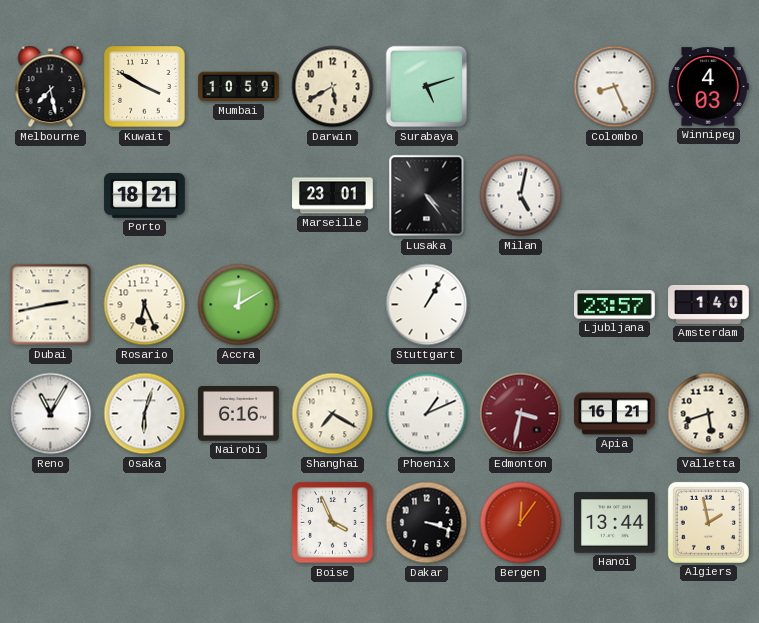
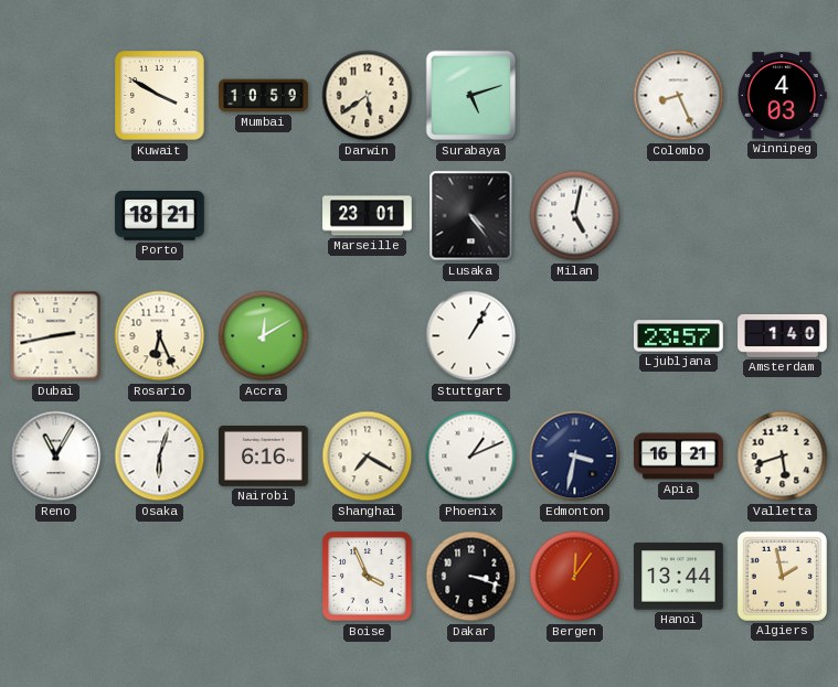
Melbourne: 7:28 -> none
Darwin: 5:40 -> 5:39
Edmonton dial: burgundy -> navy
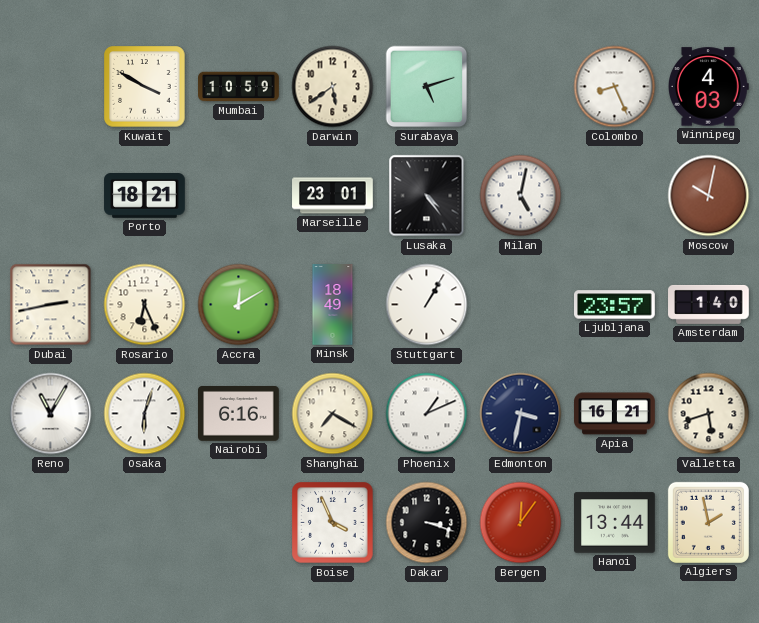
Moscow: none -> 10:02
Minsk: none -> 18:49
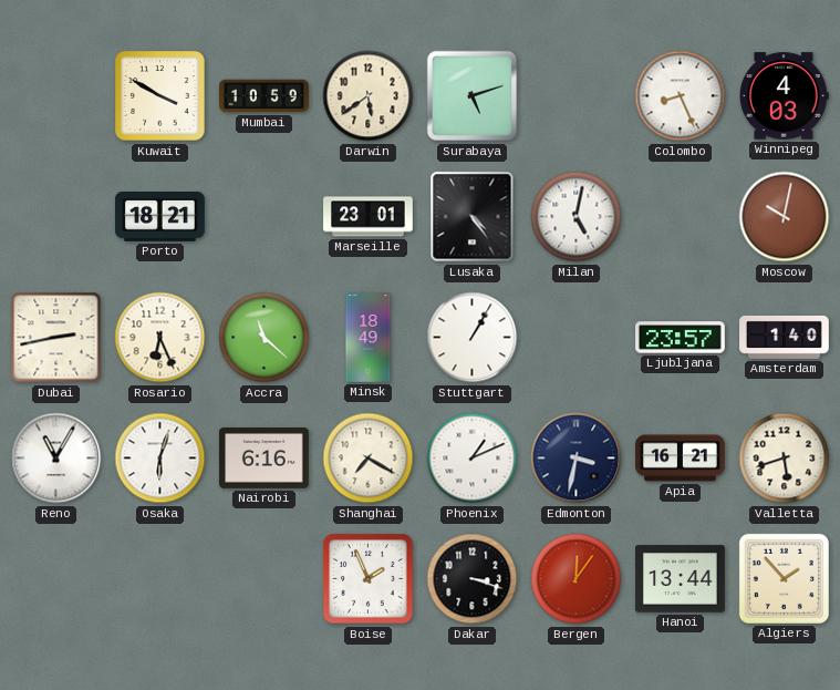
Accra: 12:10 -> 11:22
Boise: 3:56 -> 1:56
Algiers: 1:58 -> 1:53
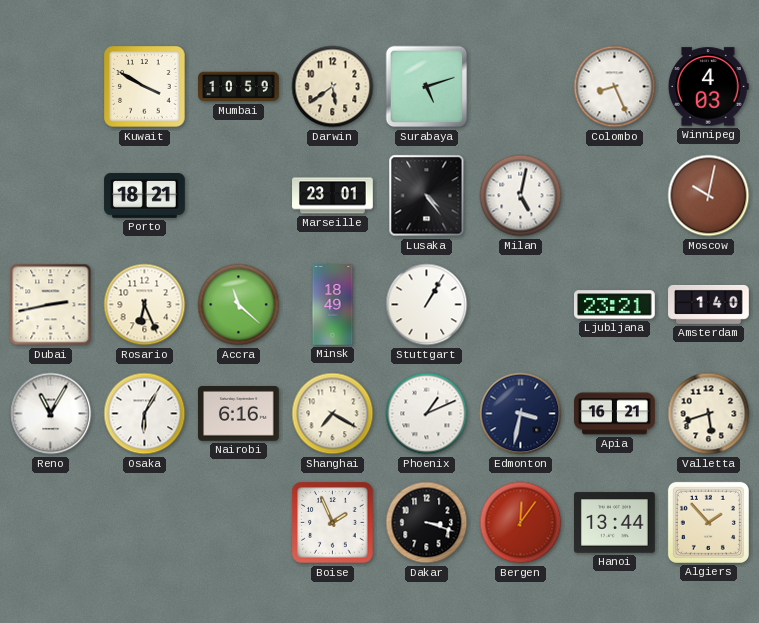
Ljubljana: 23:57 -> 23:21
Osaka: 6:03 -> 6:05
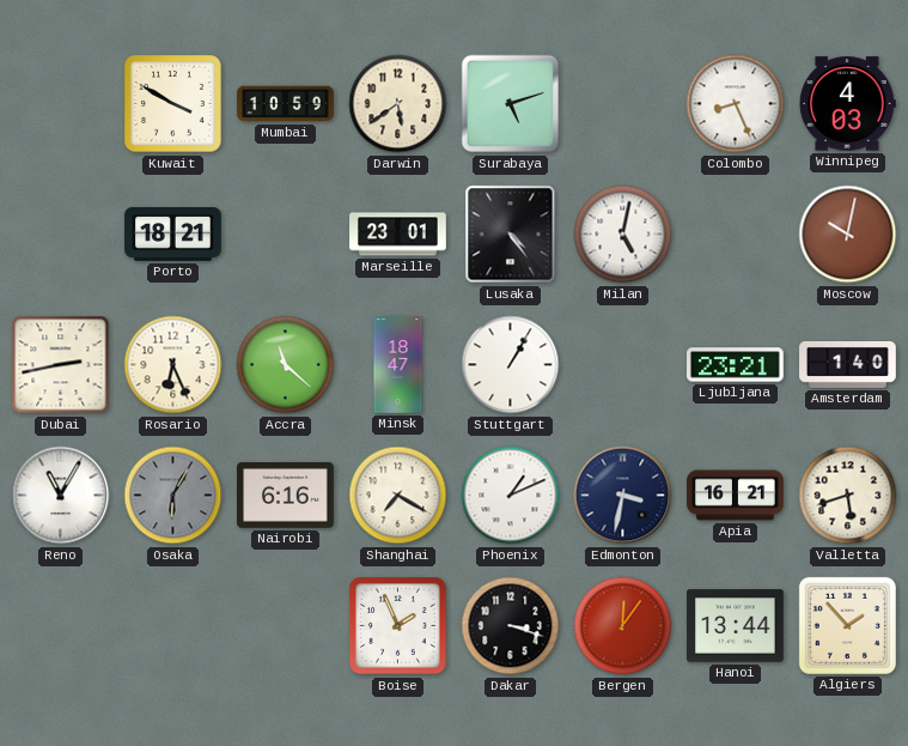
Minsk: 18:49 -> 18:47
Osaka dial: white -> grey
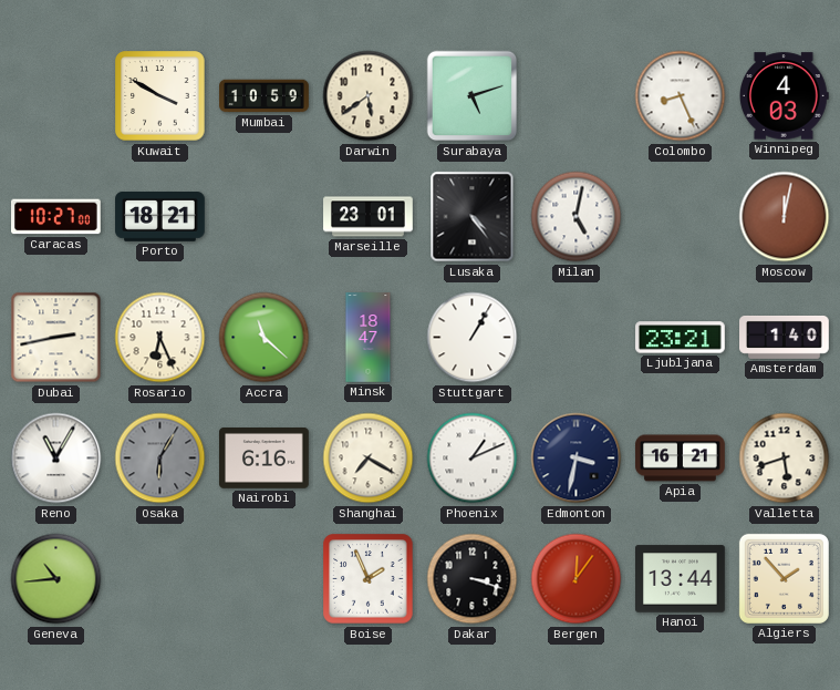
Caracas: none -> 10:27
Moscow: 10:02 -> 12:02
Geneva: none -> 10:44
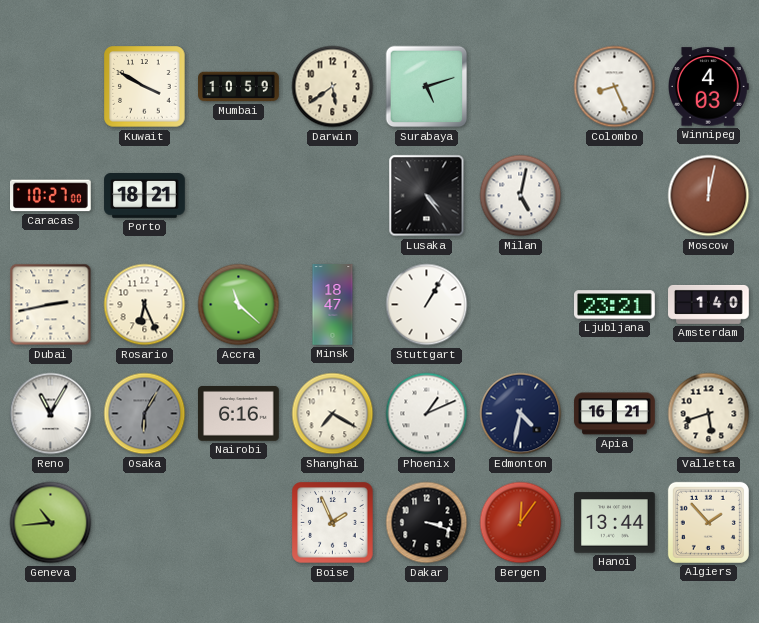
Marseille: 23:01 -> none
Edmonton: 3:32 -> 4:32
